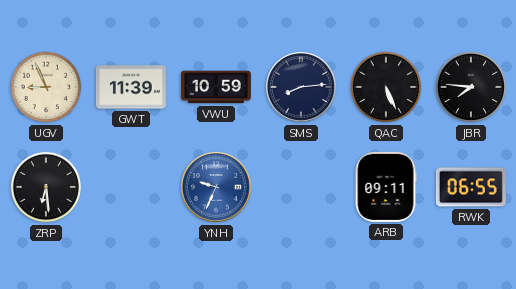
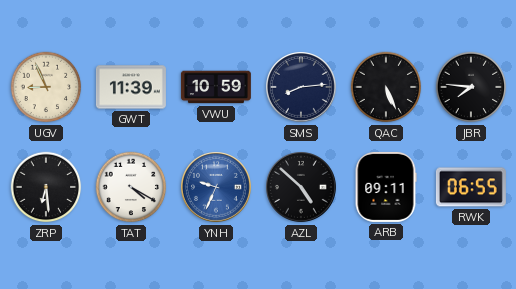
TAT: none -> 4:20
AZL: none -> 4:52
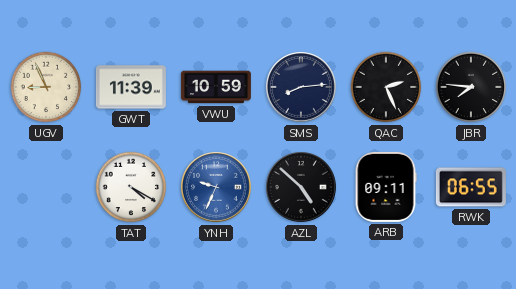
QAC: 5:26 -> 2:26
ZRP: 6:29 -> none
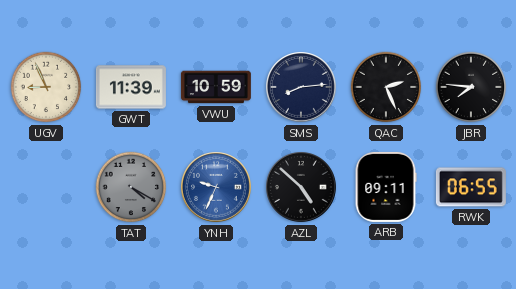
TAT dial: white -> grey
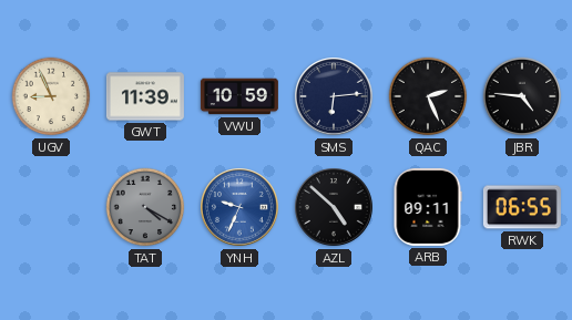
SMS: 8:14 -> 6:14
JBR: 7:46 -> 4:46
